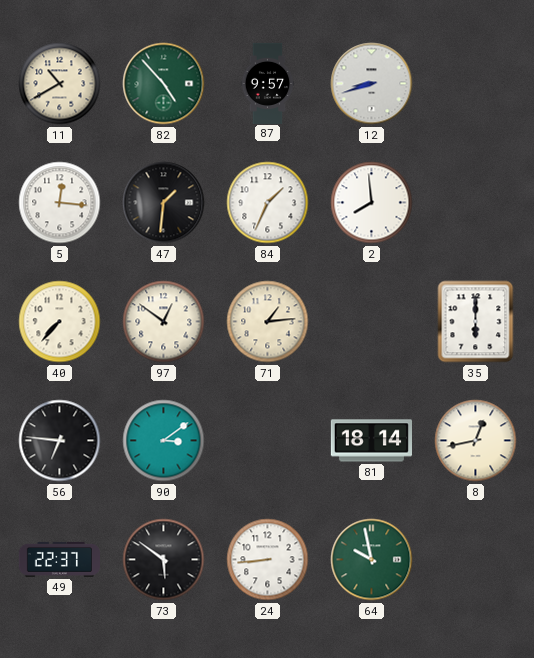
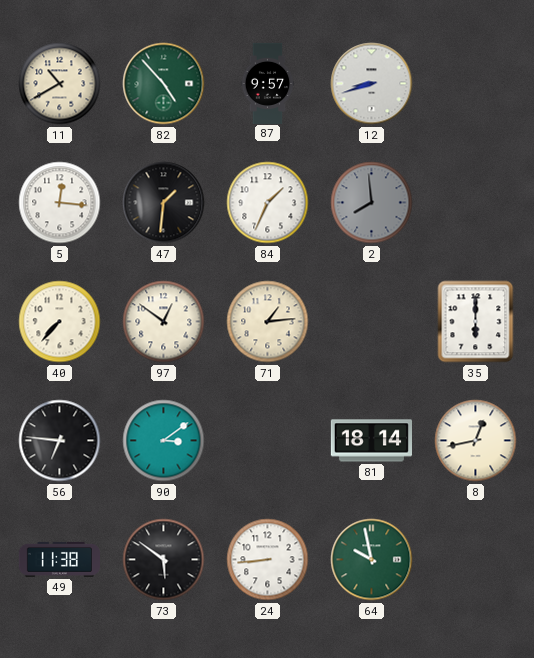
2 dial: white -> grey
49: 22:37 -> 11:38
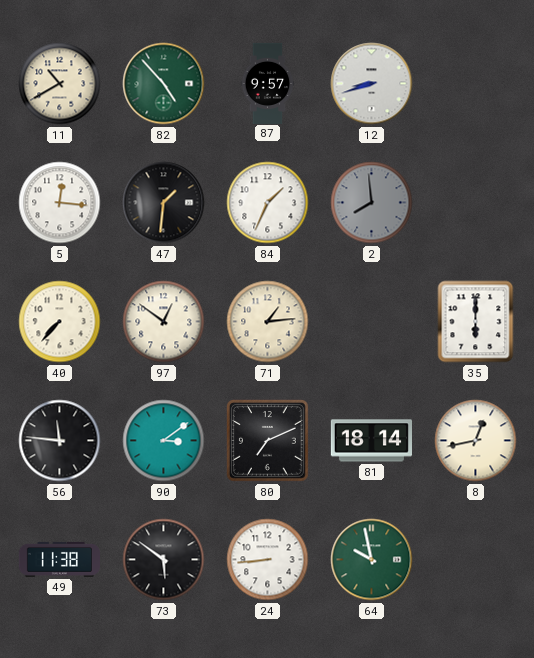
56: 6:46 -> 11:46
80: none -> 7:11
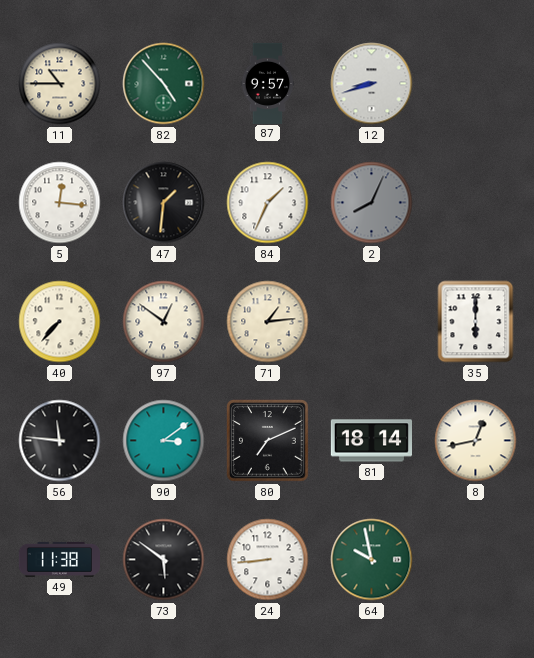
11: 10:40 -> 10:45
2: 7:59 -> 8:04
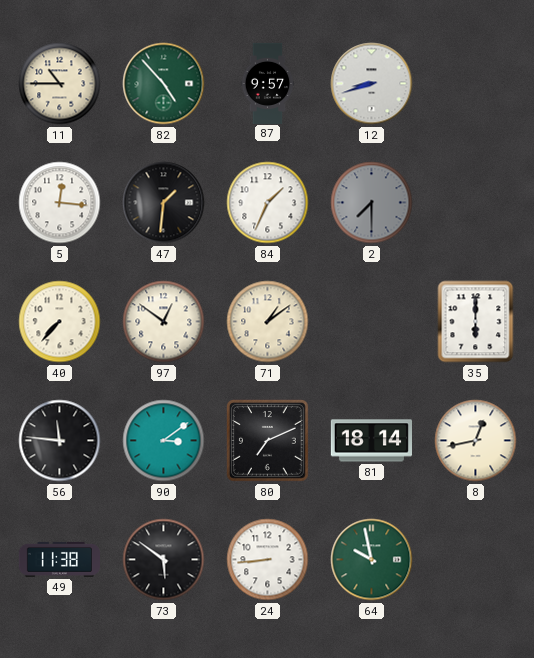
2: 8:04 -> 7:30
71: 1:14 -> 1:09
